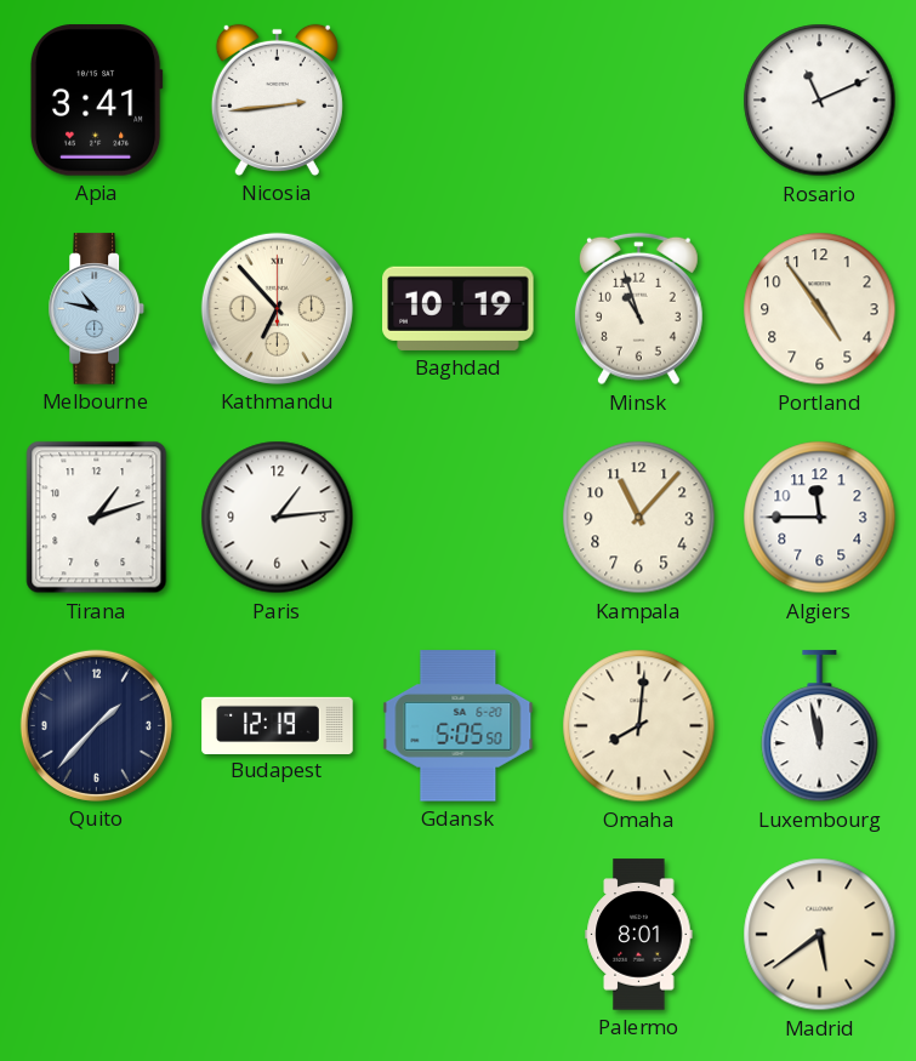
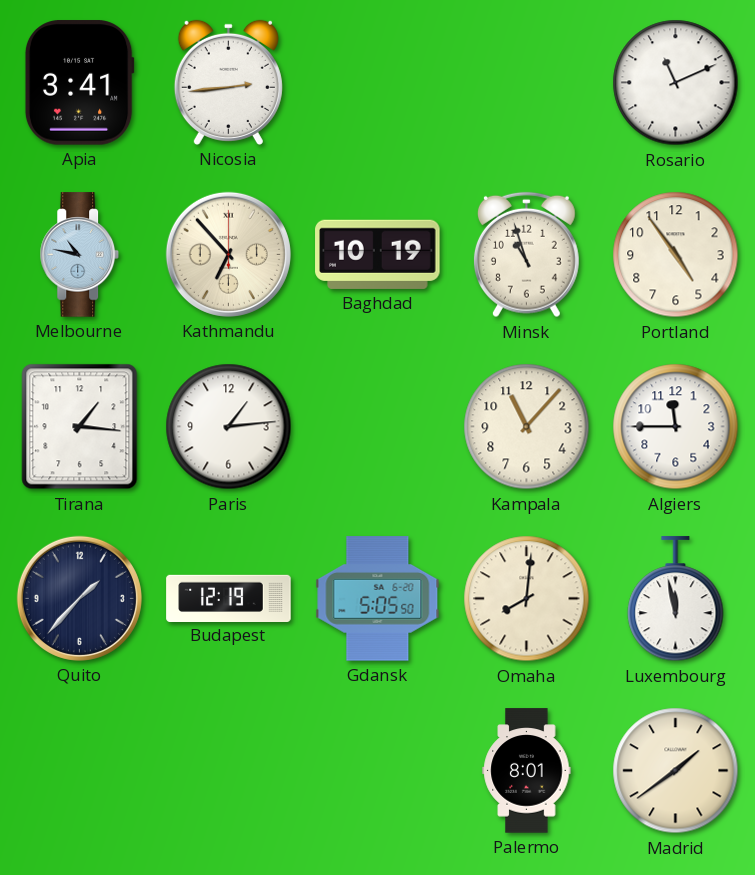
Tirana: 1:12 -> 1:16
Madrid: 5:39 -> 1:39
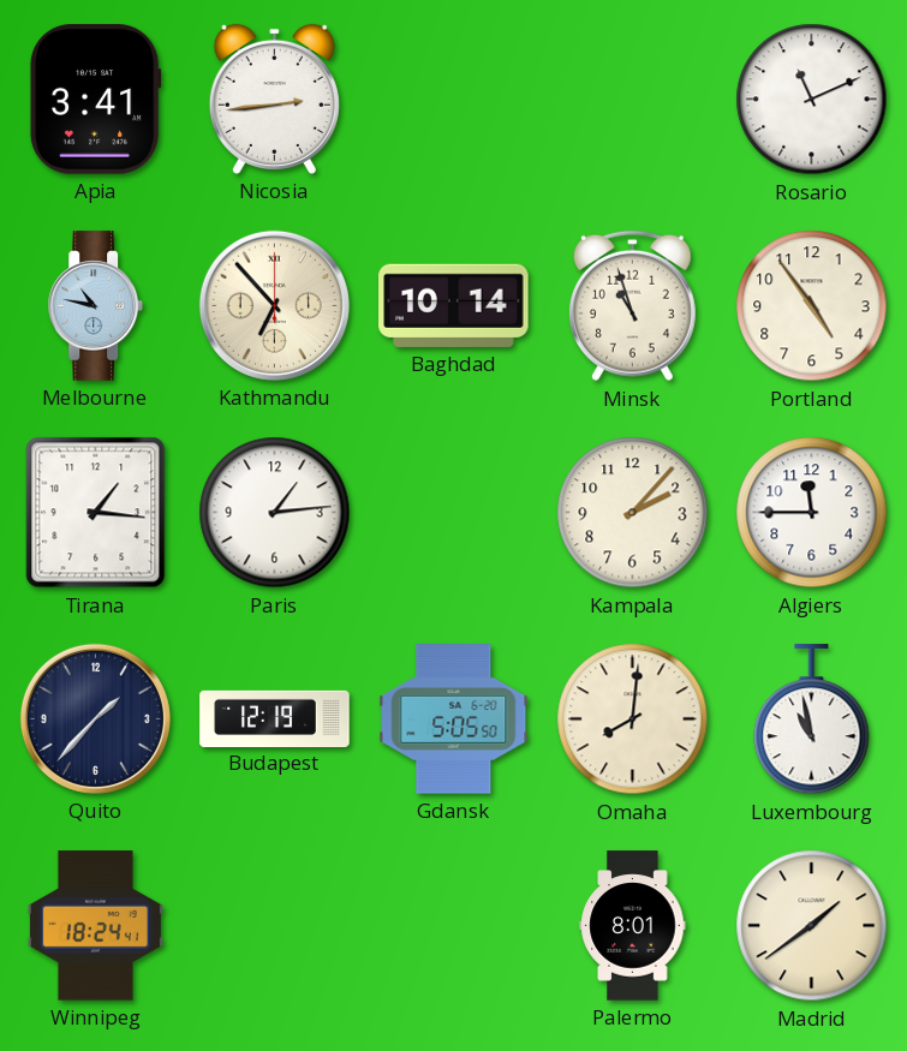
Baghdad: 10:19 -> 10:14
Kampala: 11:07 -> 2:07
Luxembourg: 11:58 -> 10:58
Winnipeg: none -> 18:24
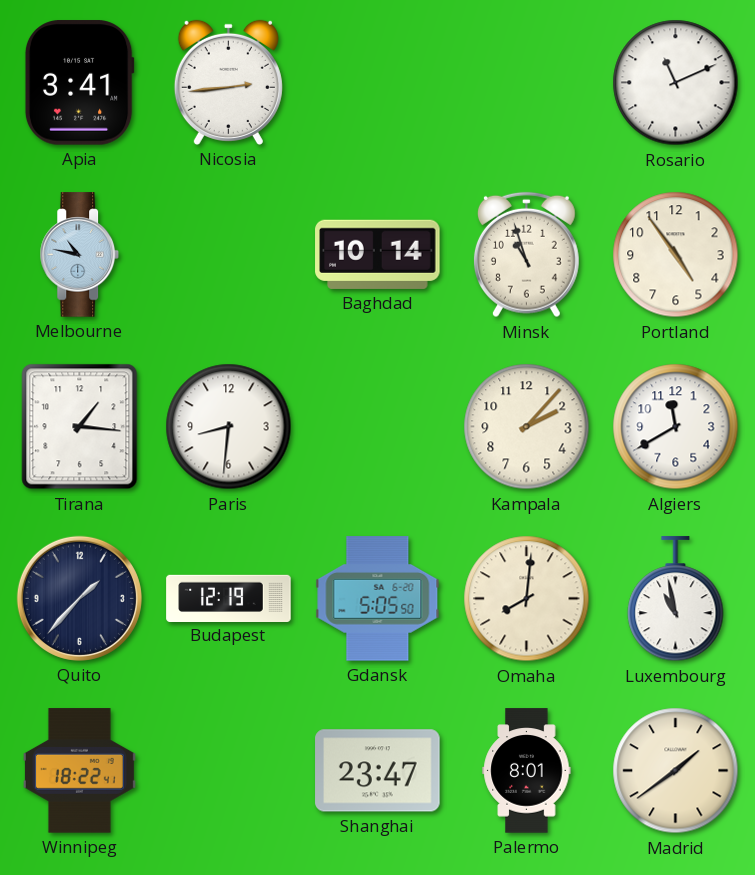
Kathmandu: 6:53 -> none
Paris: 1:14 -> 8:31
Algiers: 11:45 -> 11:40
Winnipeg: 18:24 -> 18:22
Shanghai: none -> 23:47
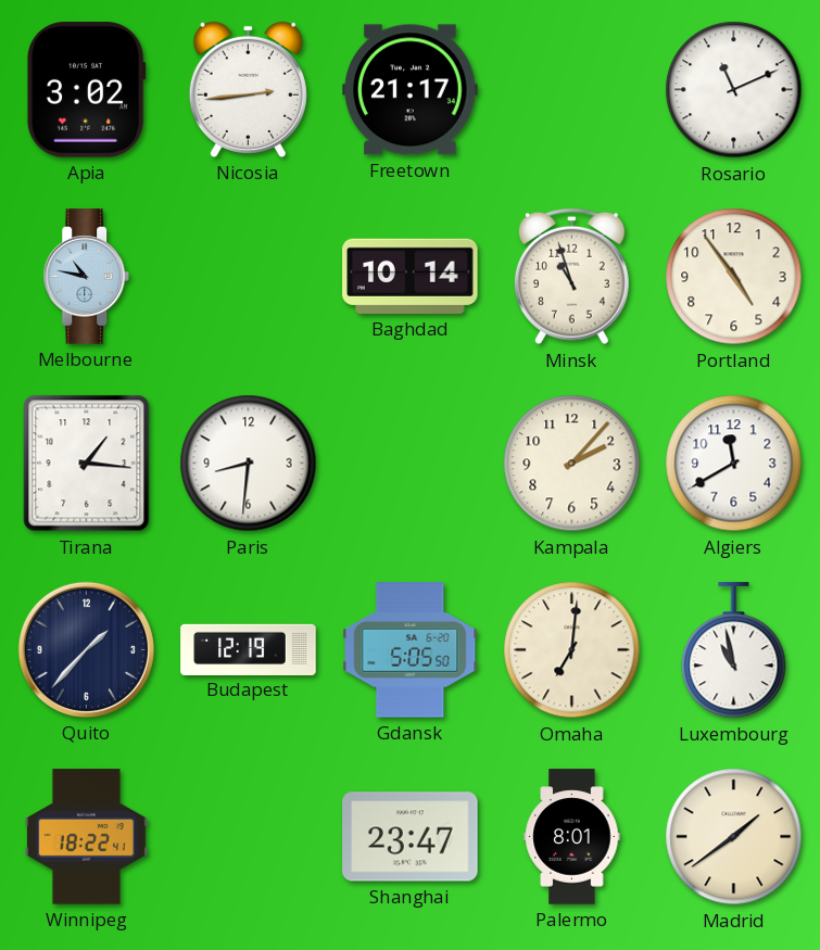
Apia: 3:41 -> 3:02
Freetown: none -> 21:17
Omaha: 8:01 -> 7:01
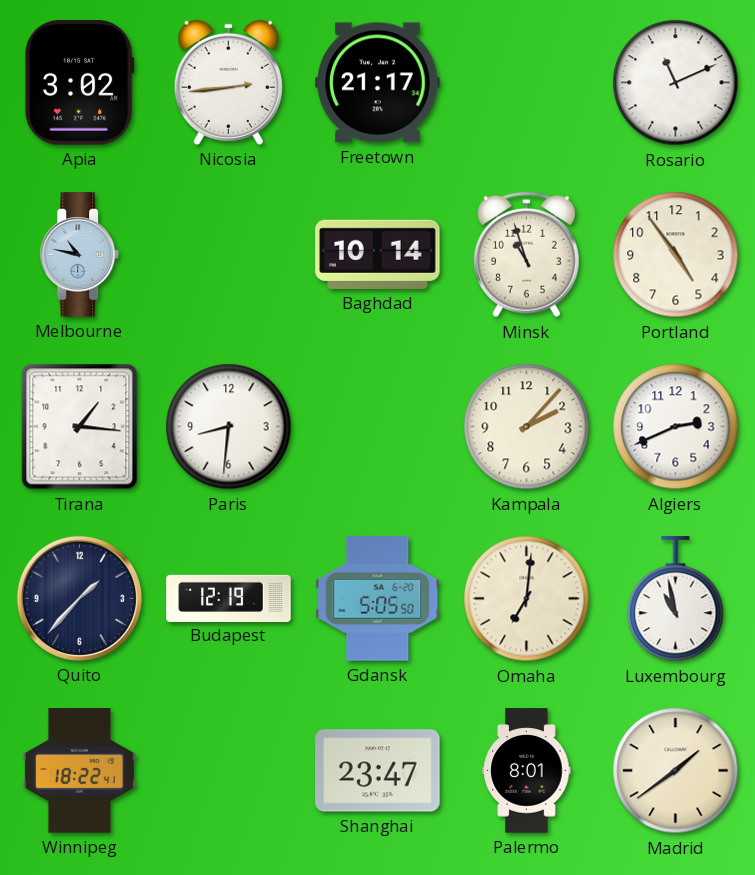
Algiers: 11:40 -> 2:41
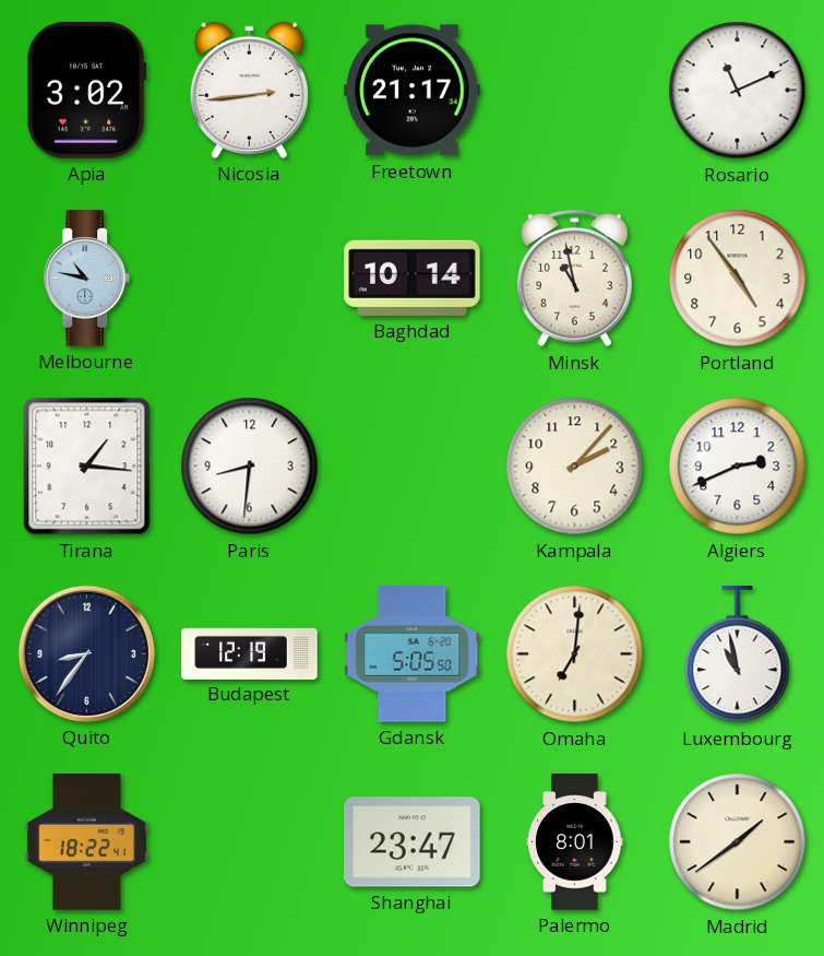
Minsk: 10:57 -> 10:58
Quito: 1:37 -> 8:36
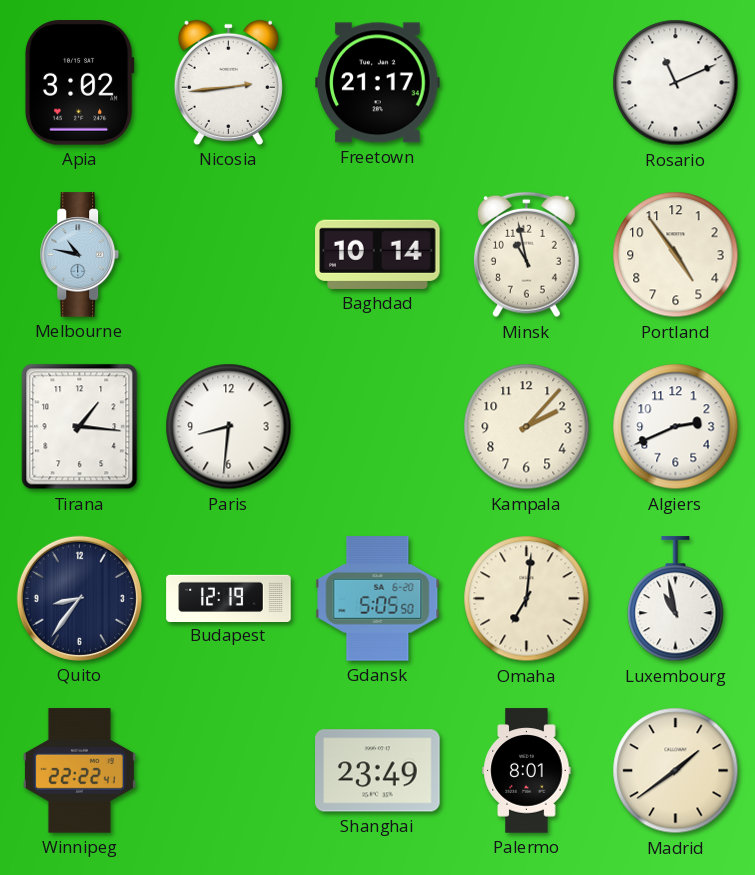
Winnipeg: 18:22 -> 22:22
Shanghai: 23:47 -> 23:49
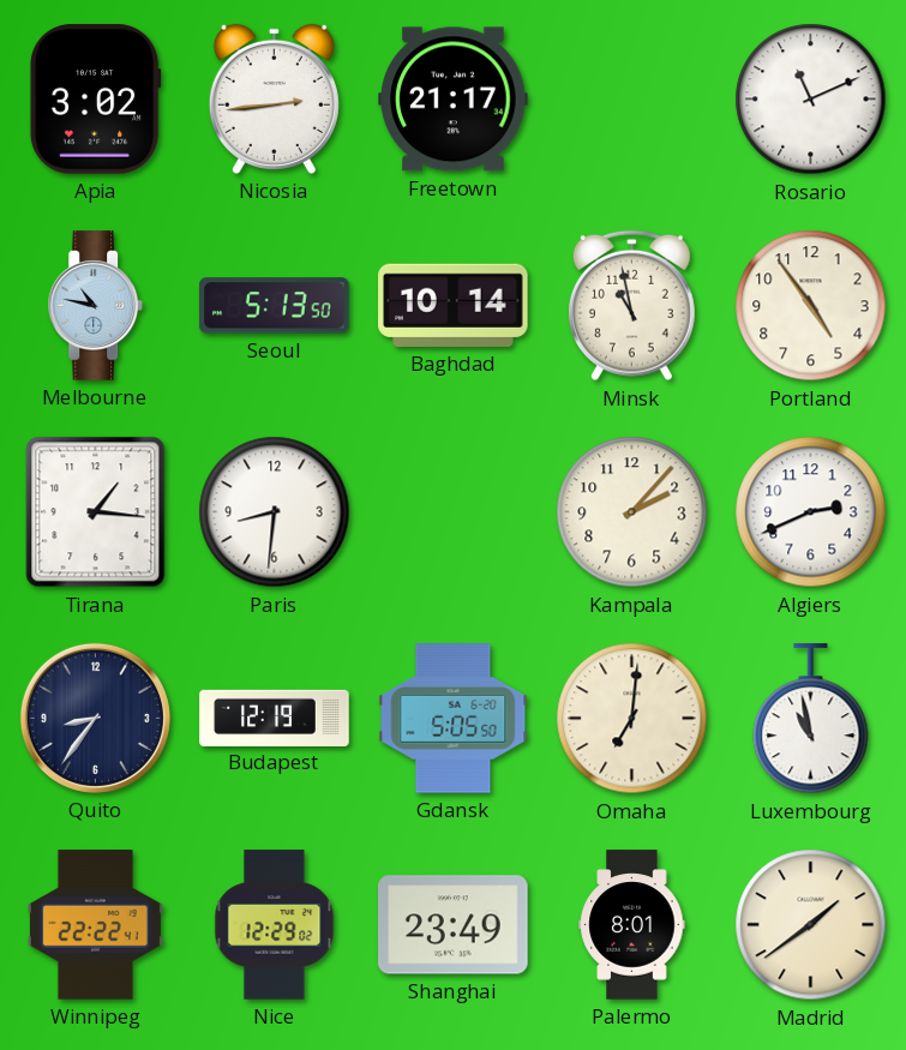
Seoul: none -> 5:13
Nice: none -> 12:29
